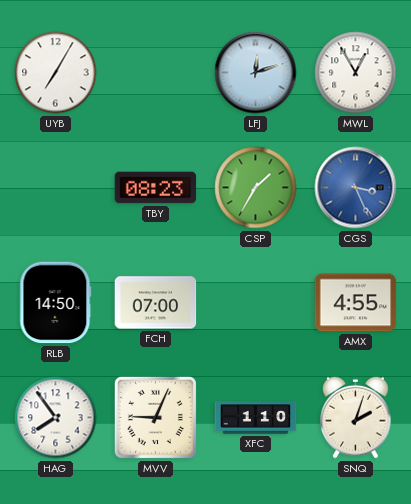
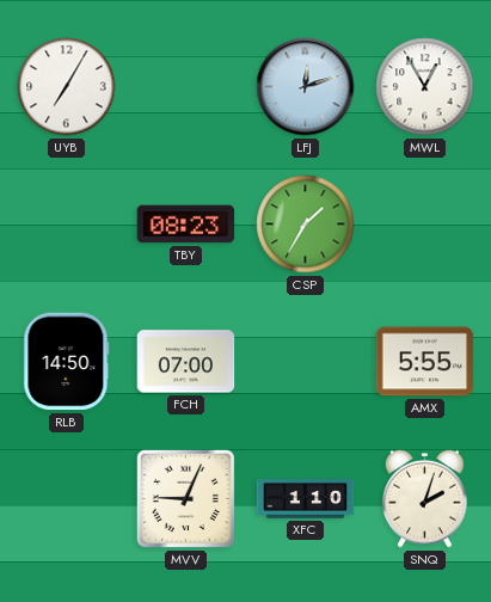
CGS: 3:26 -> none
AMX: 4:55 -> 5:55
HAG: 7:54 -> none
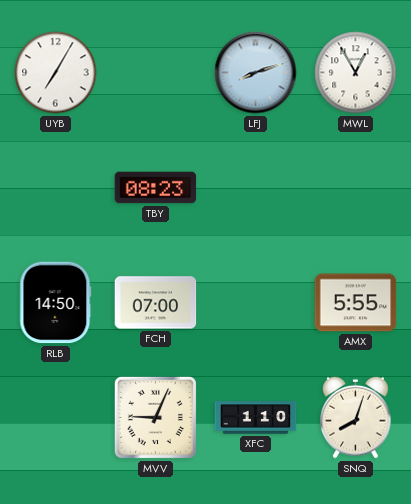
LFJ: 12:12 -> 8:12
CSP: 1:35 -> none
SNQ: 2:03 -> 8:03
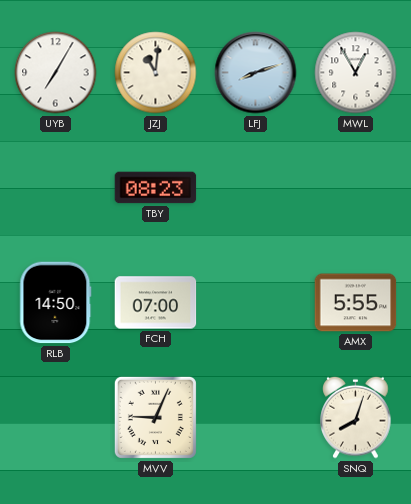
JZJ: none -> 11:01
XFC: 1:10 -> none
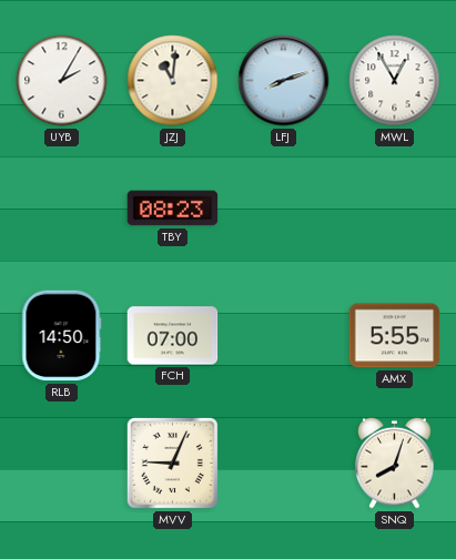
UYB: 7:05 -> 2:05
